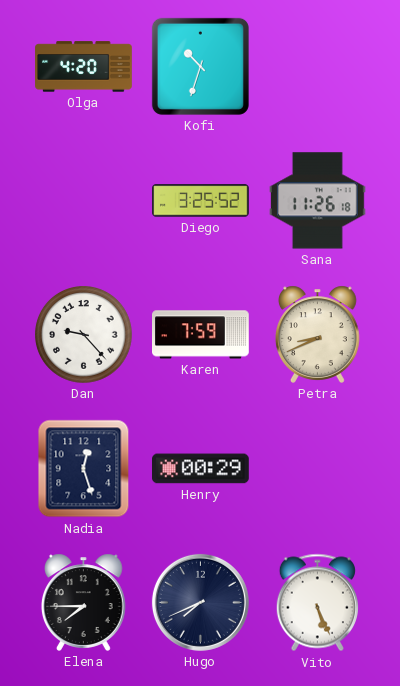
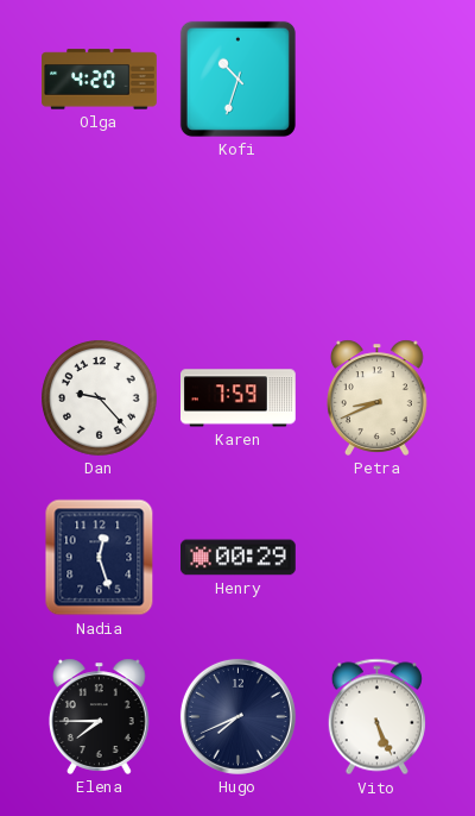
Diego: 3:25 -> none
Sana: 11:26 -> none
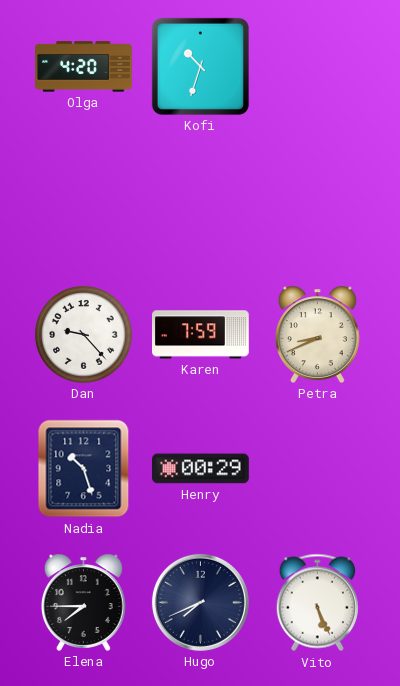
Nadia: 12:27 -> 10:27
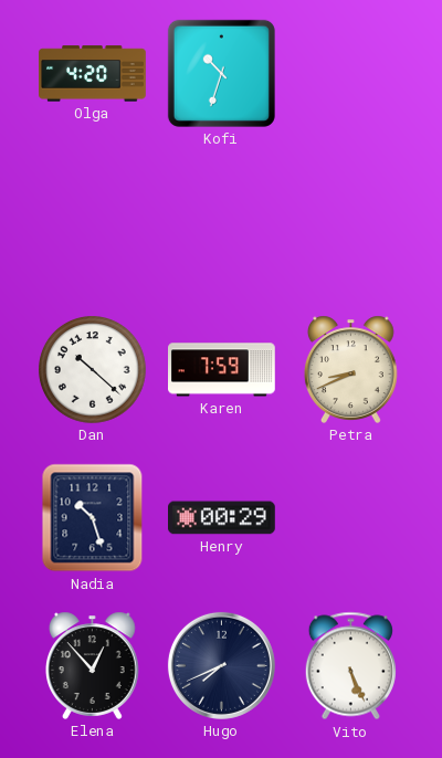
Dan: 9:23 -> 10:22
Elena: 7:45 -> 12:53
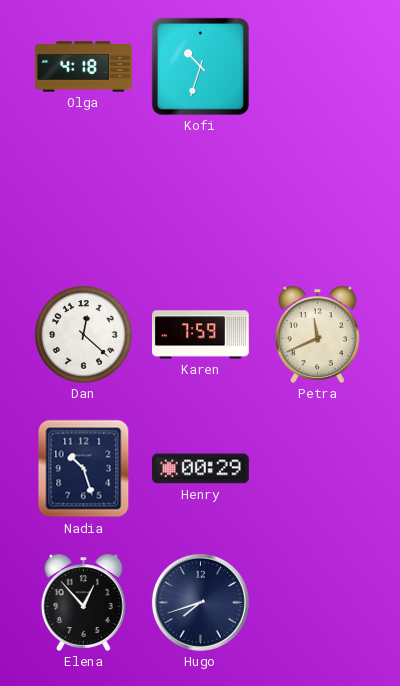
Olga: 4:20 -> 4:18
Dan: 10:22 -> 12:22
Petra: 8:41 -> 11:41
Hugo: 7:41 -> 7:42
Vito: 5:26 -> none
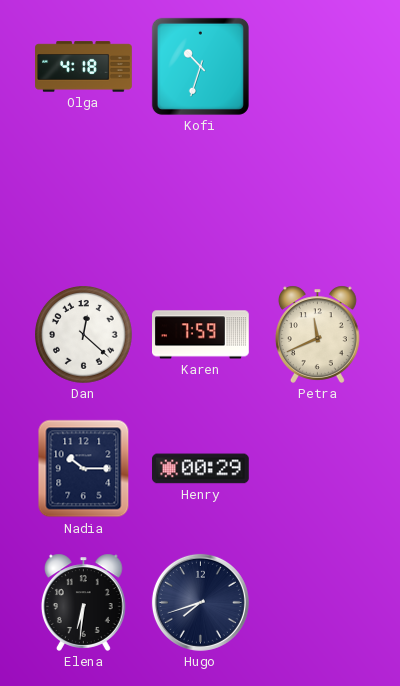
Nadia: 10:27 -> 10:15
Elena: 12:53 -> 6:31
